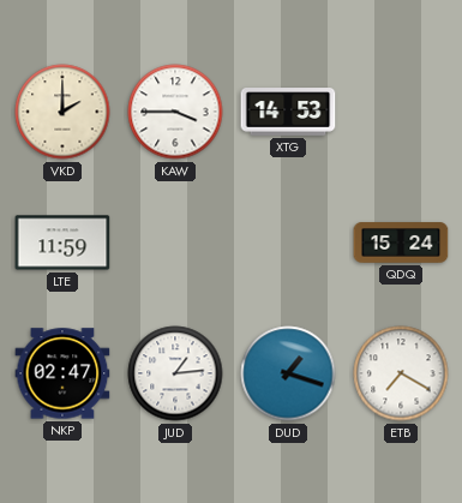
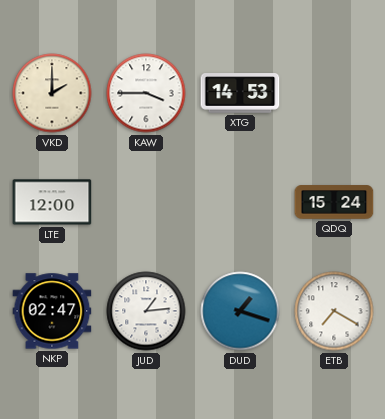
LTE: 11:59 -> 12:00
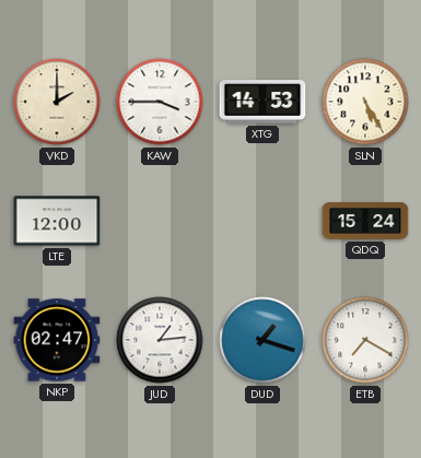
SLN: none -> 5:25
